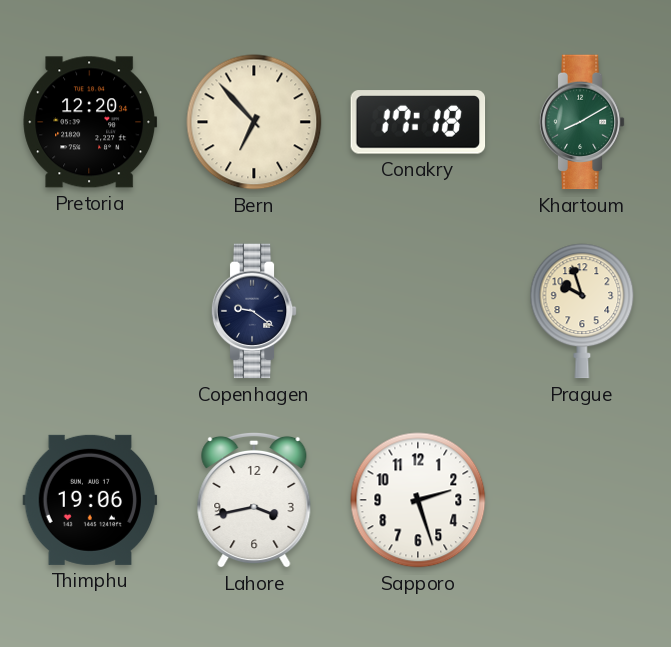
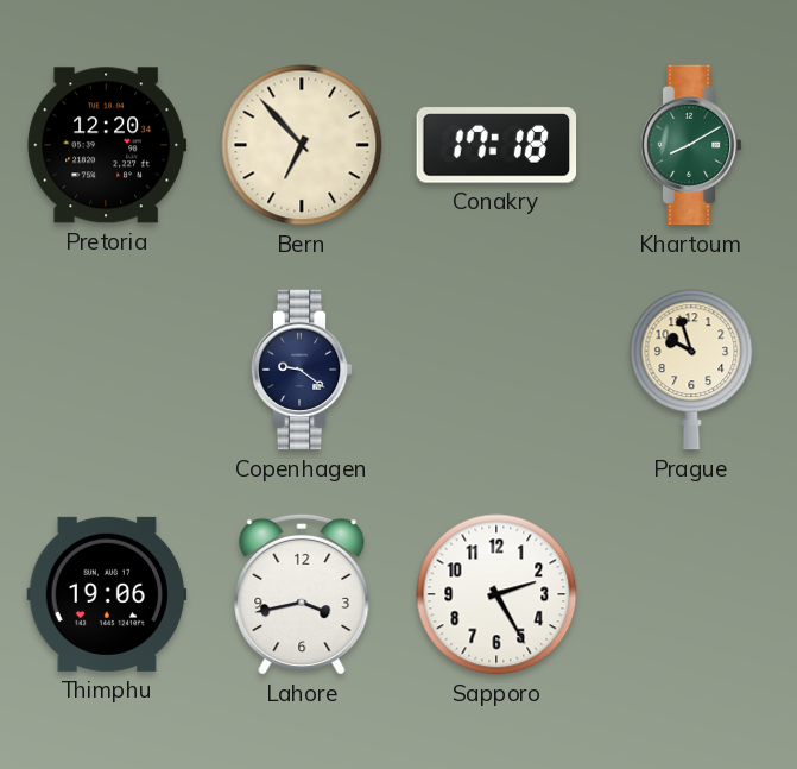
Sapporo: 2:27 -> 2:25
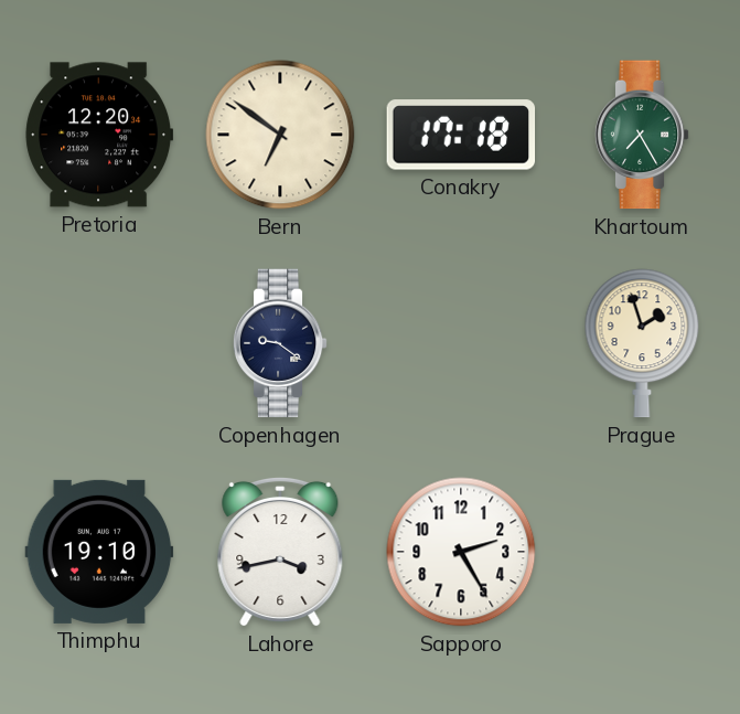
Bern: 6:53 -> 6:51
Khartoum: 8:10 -> 7:25
Prague: 9:57 -> 1:57
Thimphu: 19:06 -> 19:10
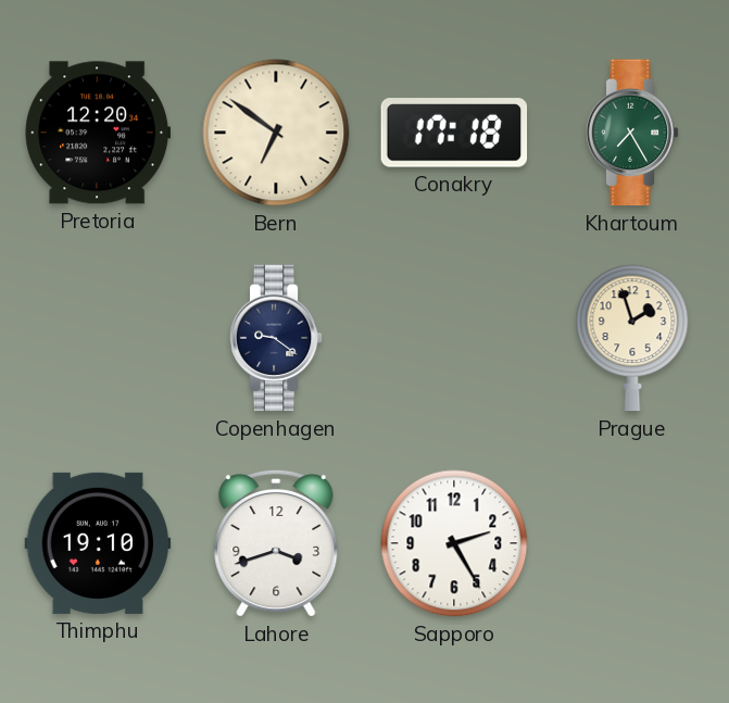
Lahore: 3:43 -> 3:42
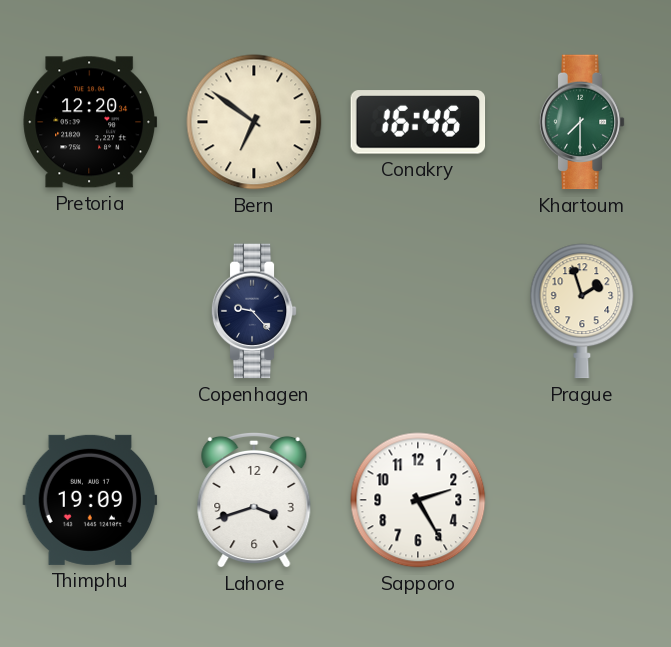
Conakry: 17:18 -> 16:46
Khartoum: 7:25 -> 7:30
Copenhagen: 9:21 -> 9:23
Thimphu: 19:10 -> 19:09
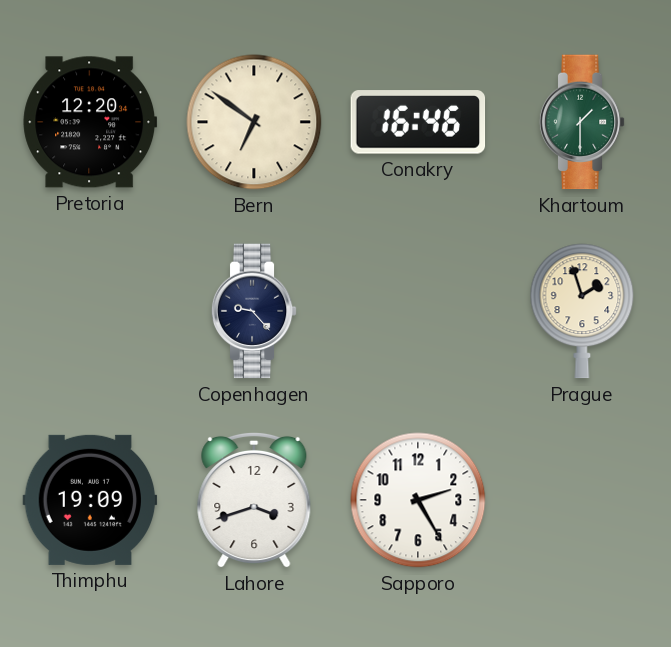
Khartoum: 7:30 -> 1:30
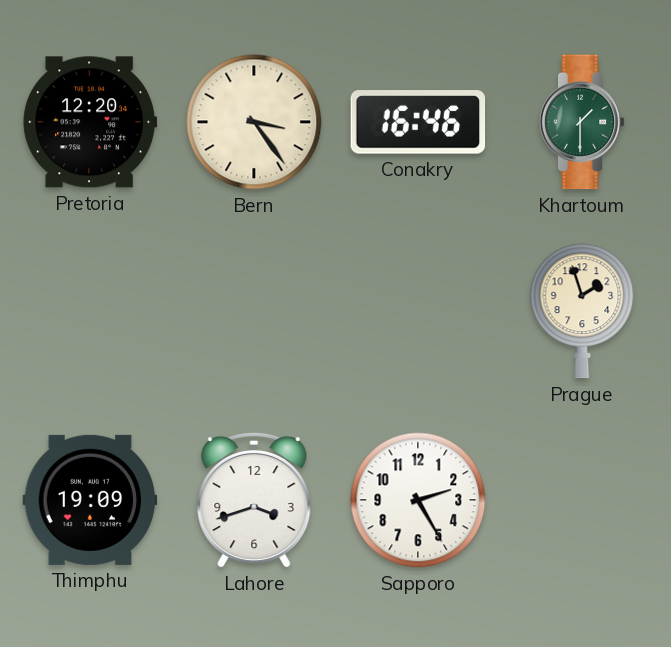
Bern: 6:51 -> 3:24
Copenhagen: 9:23 -> none
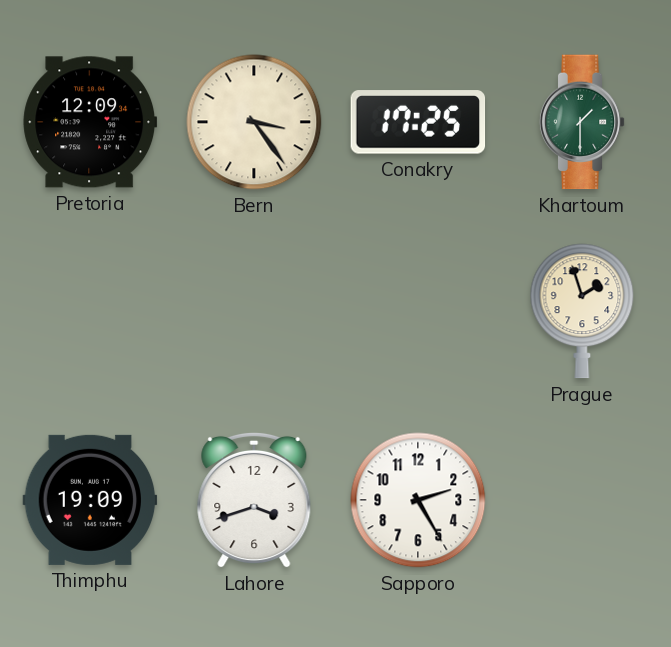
Pretoria: 12:20 -> 12:09
Conakry: 16:46 -> 17:25
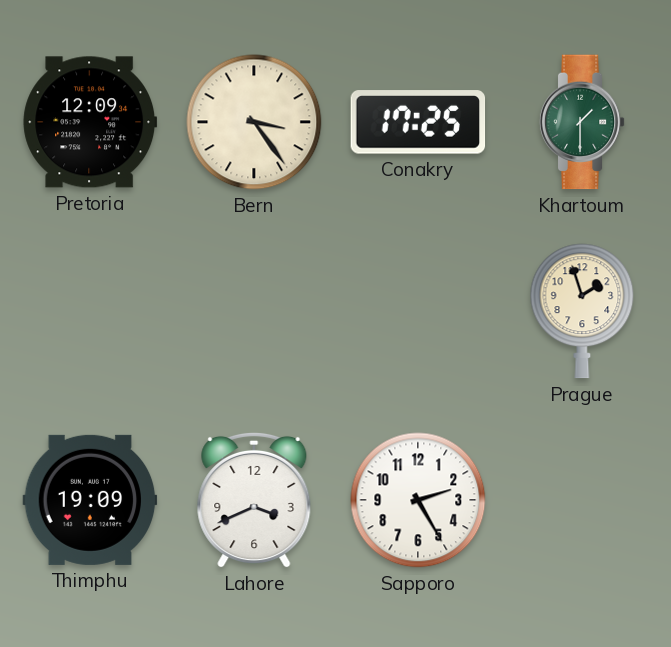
Lahore: 3:42 -> 3:41
